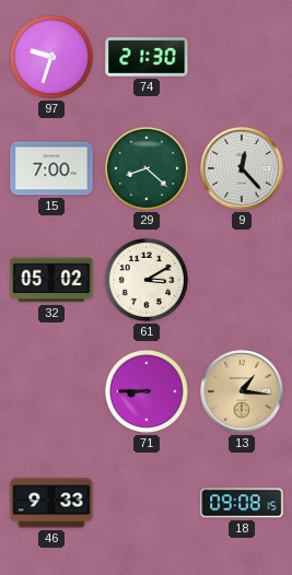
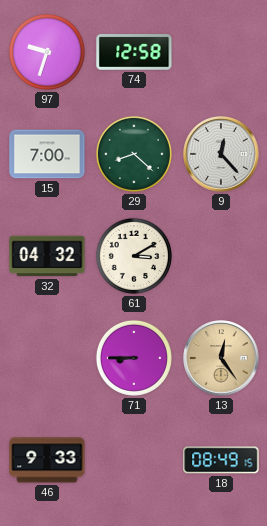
74: 21:30 -> 12:58
32: 05:02 -> 04:32
13: 1:16 -> 12:24
18: 09:08 -> 08:49
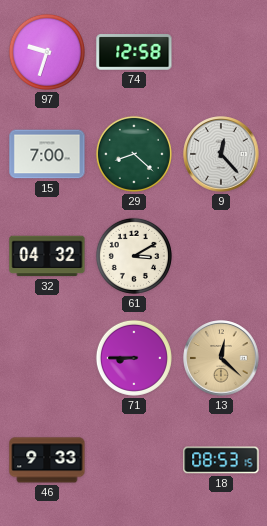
13: 12:24 -> 12:22
18: 08:49 -> 08:53
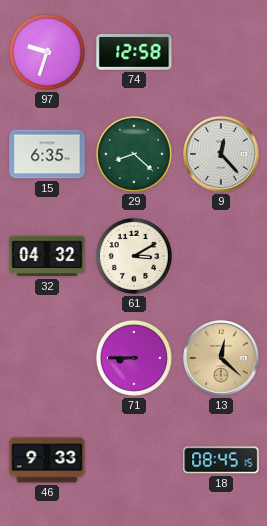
15: 7:00 -> 6:35
18: 08:53 -> 08:45
